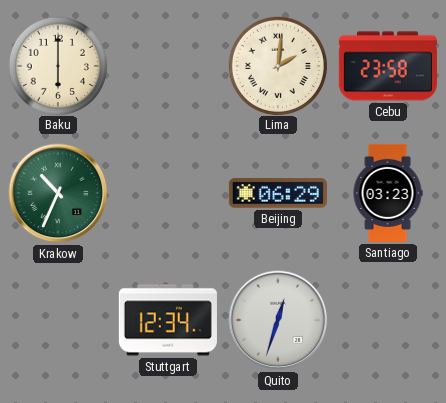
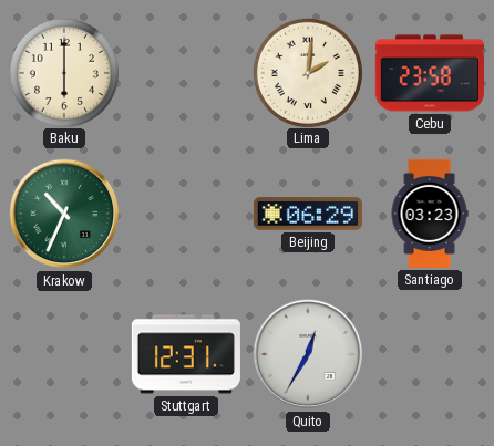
Stuttgart: 12:34 -> 12:31
Quito: 12:33 -> 12:35
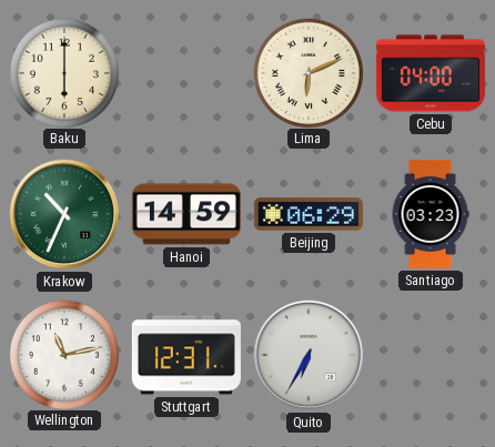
Lima: 2:01 -> 6:11
Cebu: 23:58 -> 04:00
Hanoi: none -> 14:59
Wellington: none -> 11:13
Quito: 12:35 -> 6:35
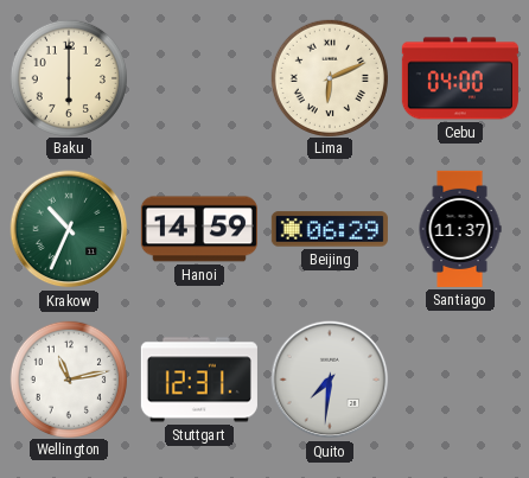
Santiago: 03:23 -> 11:37
Quito: 6:35 -> 7:31
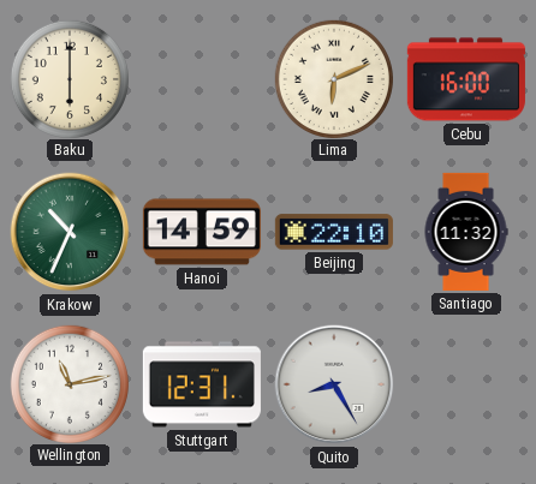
Cebu: 04:00 -> 16:00
Beijing: 06:29 -> 22:10
Santiago: 11:37 -> 11:32
Quito: 7:31 -> 8:25
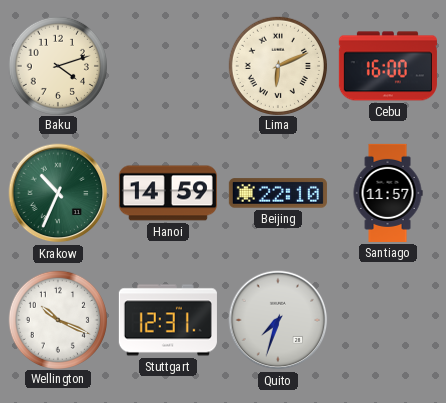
Baku: 6:00 -> 4:12
Santiago: 11:32 -> 11:57
Wellington: 11:13 -> 10:19
Quito: 8:25 -> 7:33
